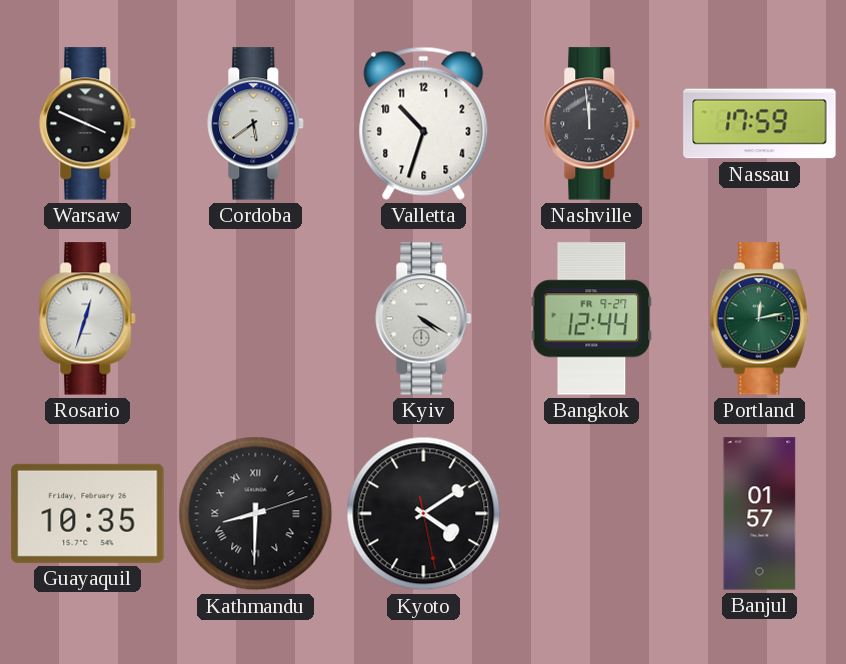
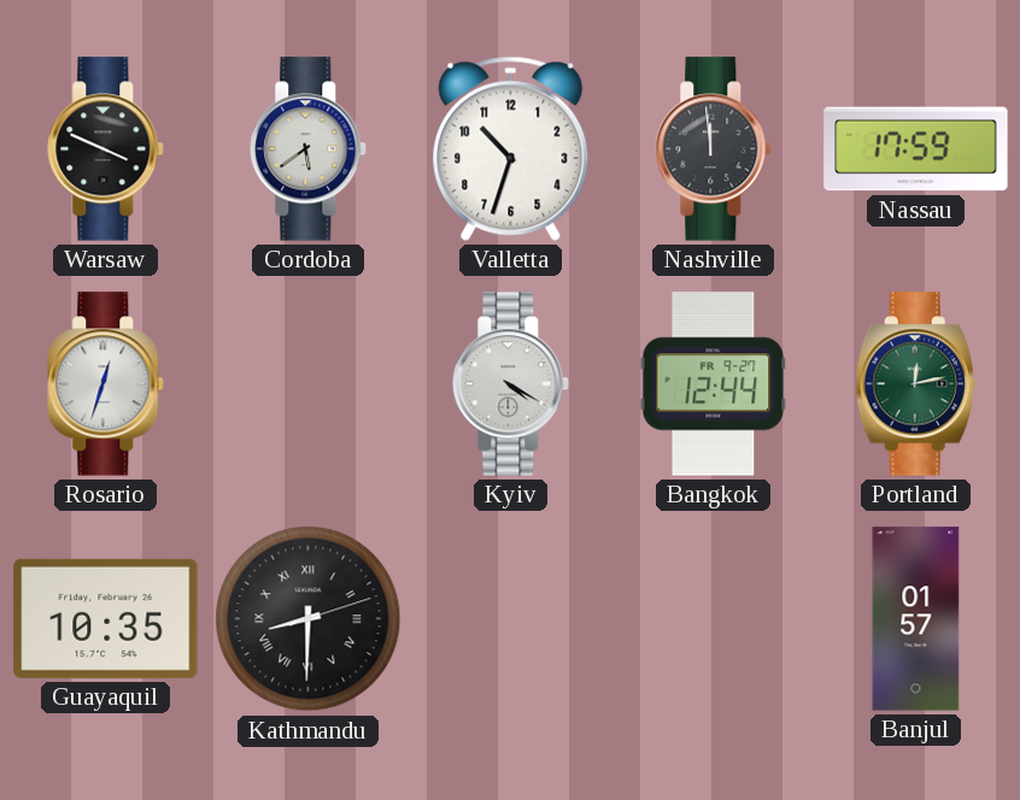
Kyoto: 4:09 -> none
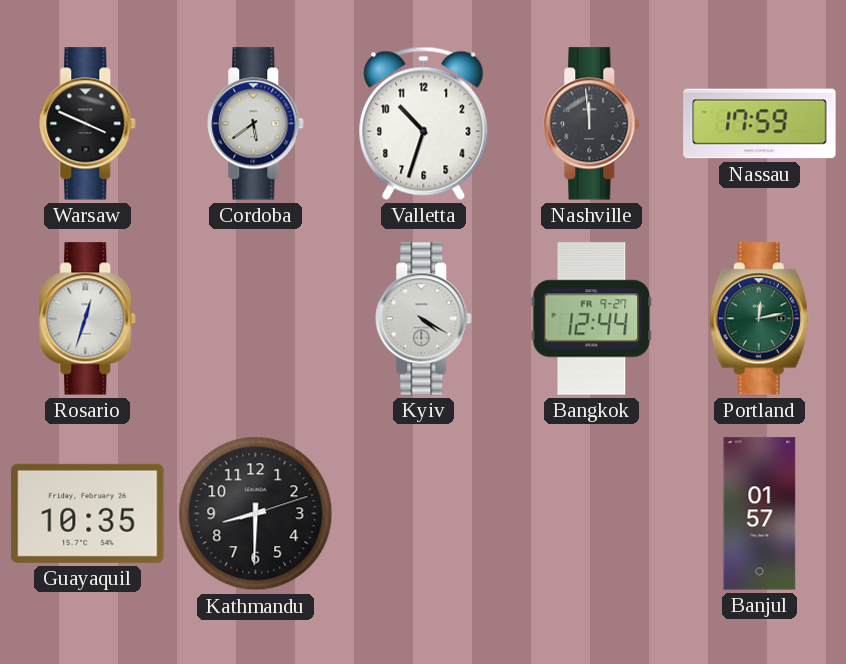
Kathmandu numerals: Roman -> Arabic
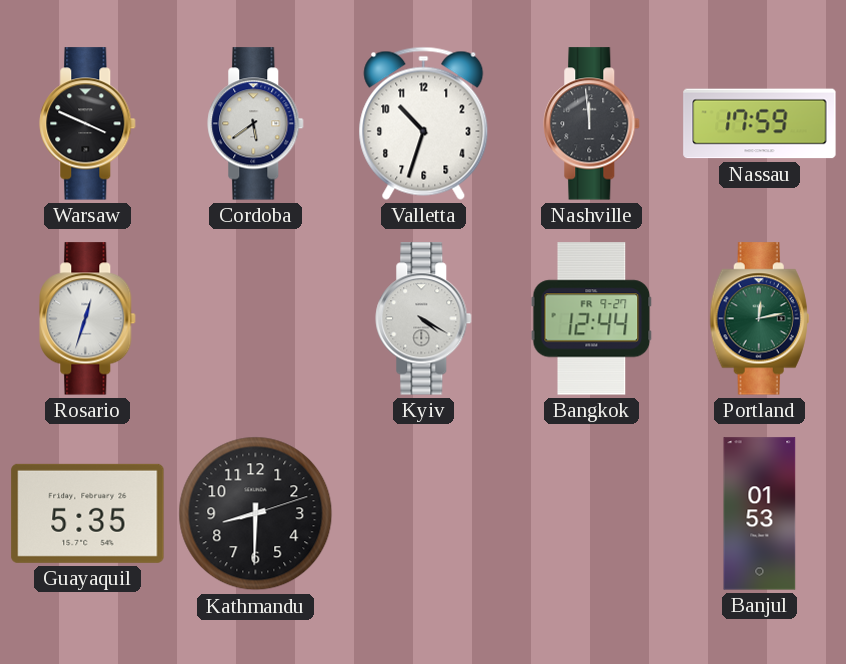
Guayaquil: 10:35 -> 5:35
Banjul: 01:57 -> 01:53
